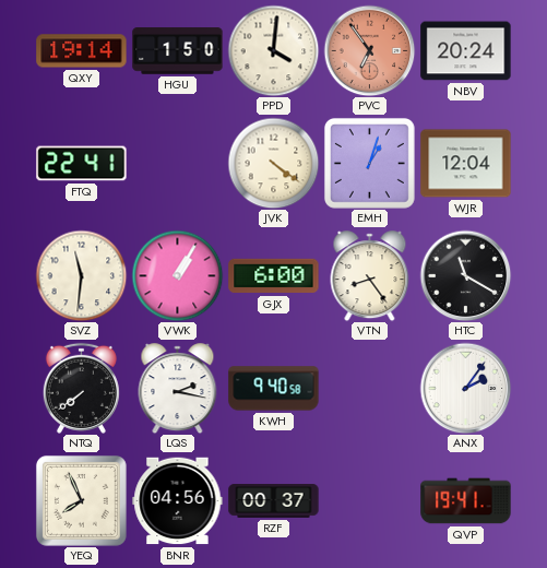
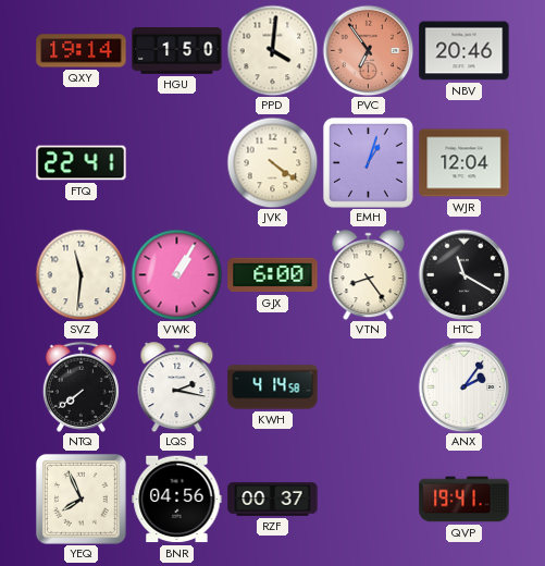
NBV: 20:24 -> 20:46
KWH: 9:40 -> 4:14
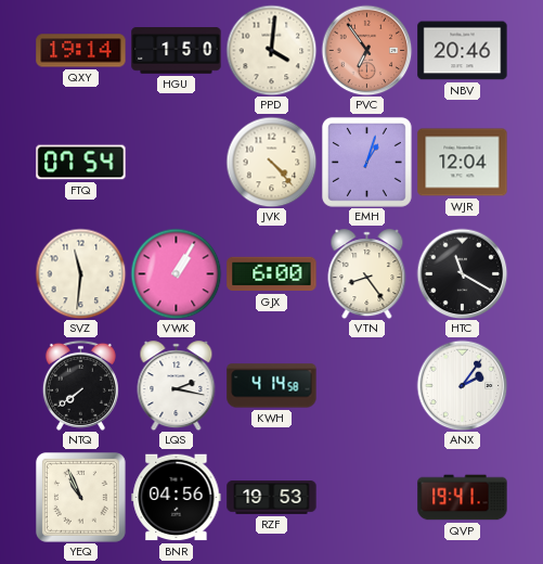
FTQ: 22:41 -> 07:54
JVK: 4:21 -> 4:23
YEQ: 7:56 -> 10:56
RZF: 00:37 -> 19:53
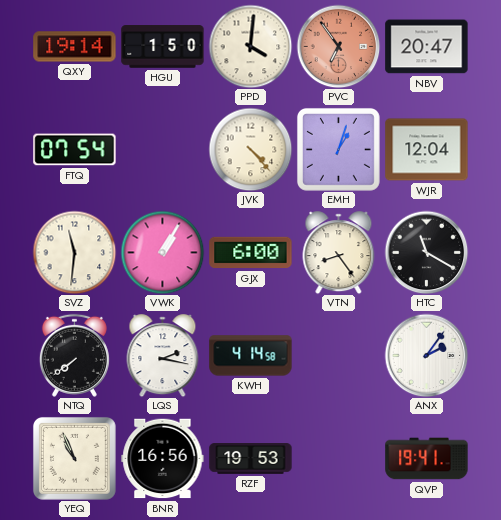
NBV: 20:46 -> 20:47
BNR: 04:56 -> 16:56
